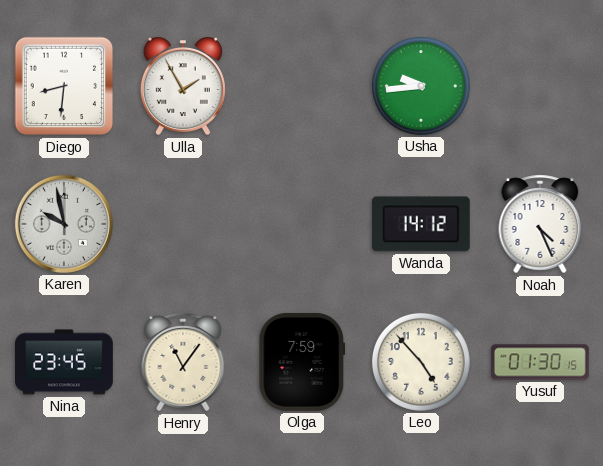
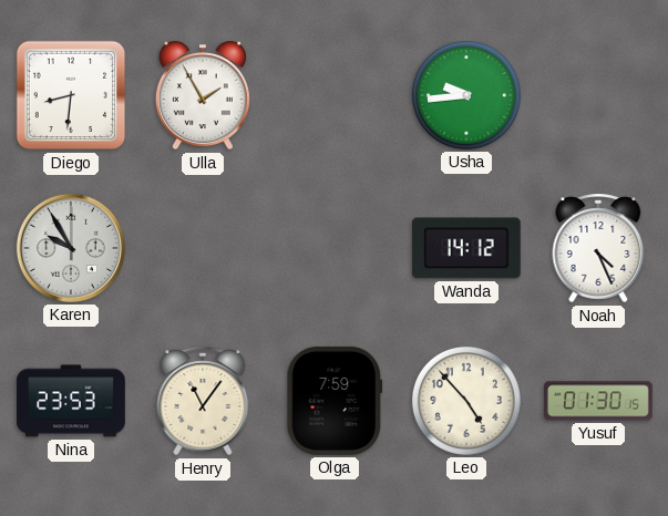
Karen: 9:58 -> 9:55
Nina: 23:45 -> 23:53
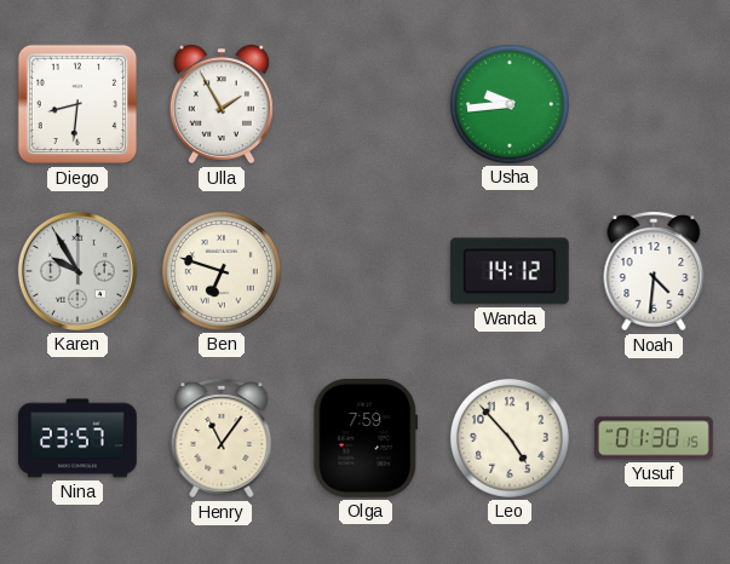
Ben: none -> 6:48
Noah: 4:26 -> 4:31
Nina: 23:53 -> 23:57
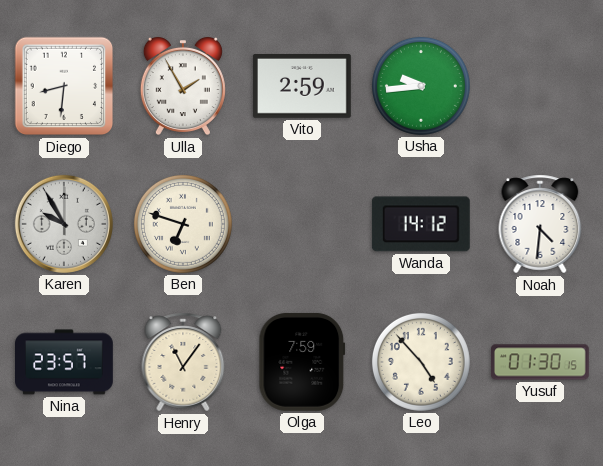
Vito: none -> 2:59
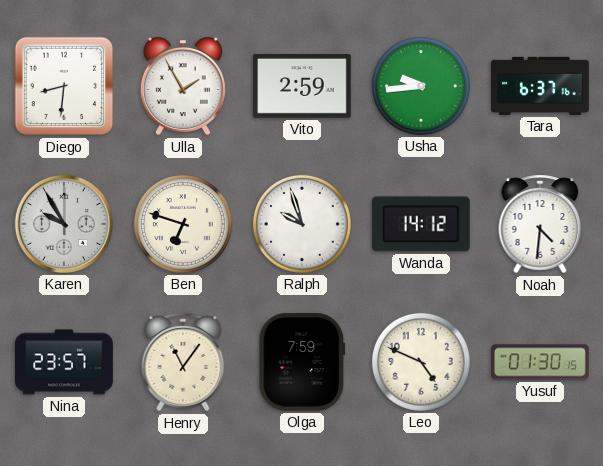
Tara: none -> 6:37
Ralph: none -> 9:57
Leo: 4:53 -> 4:49
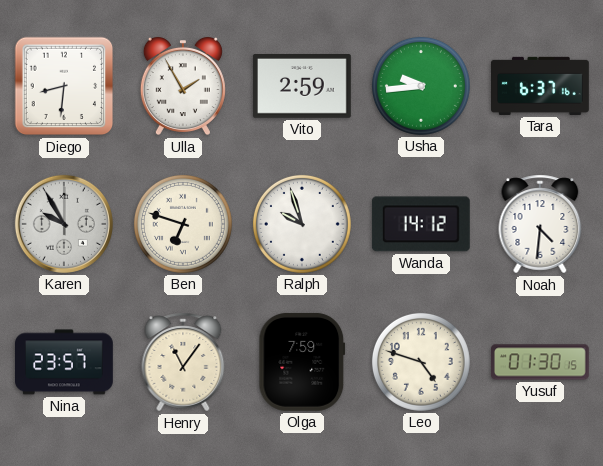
Leo: 4:49 -> 4:48
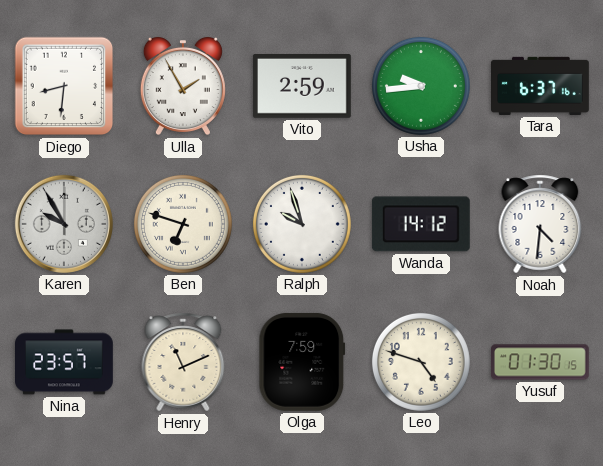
Henry: 11:06 -> 11:11
